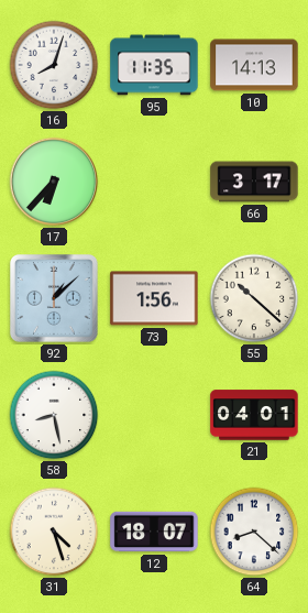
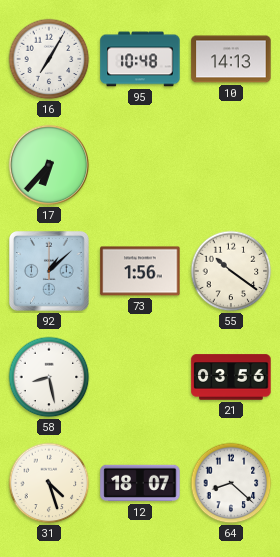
16: 8:03 -> 7:05
95: 11:35 -> 10:48
66: 3:17 -> none
55: 10:22 -> 10:21
21: 04:01 -> 03:56
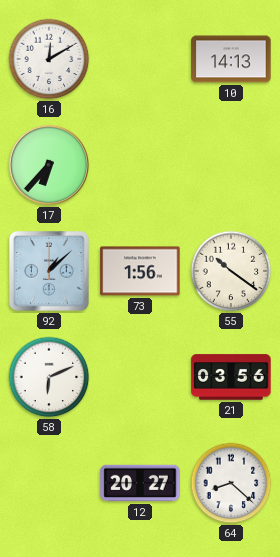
16: 7:05 -> 12:10
95: 10:48 -> none
58: 8:28 -> 6:11
31: 4:27 -> none
12: 18:07 -> 20:27
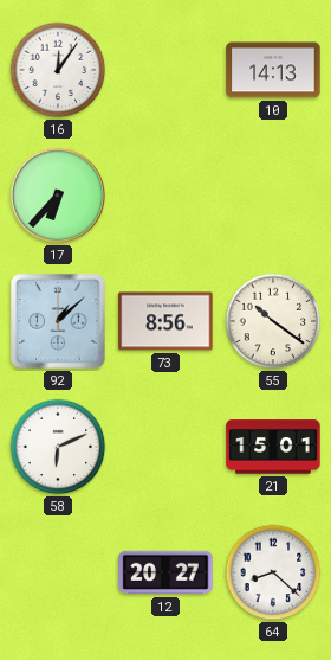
16: 12:10 -> 12:06
73: 1:56 -> 8:56
21: 03:56 -> 15:01
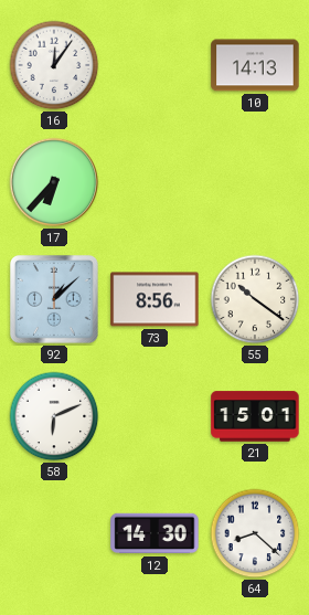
12: 20:27 -> 14:30
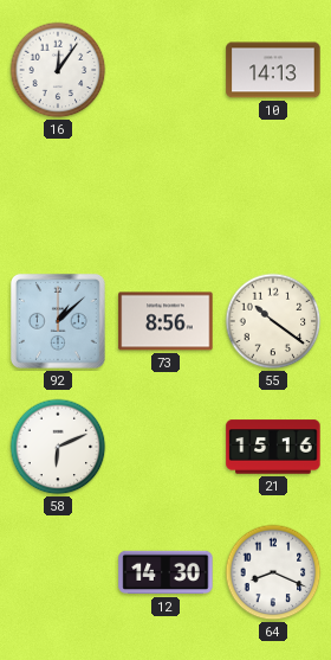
17: 6:37 -> none
21: 15:01 -> 15:16
64: 8:22 -> 8:19
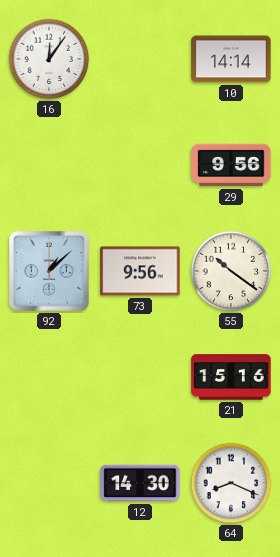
10: 14:13 -> 14:14
29: none -> 9:56
73: 8:56 -> 9:56
58: 6:11 -> none
